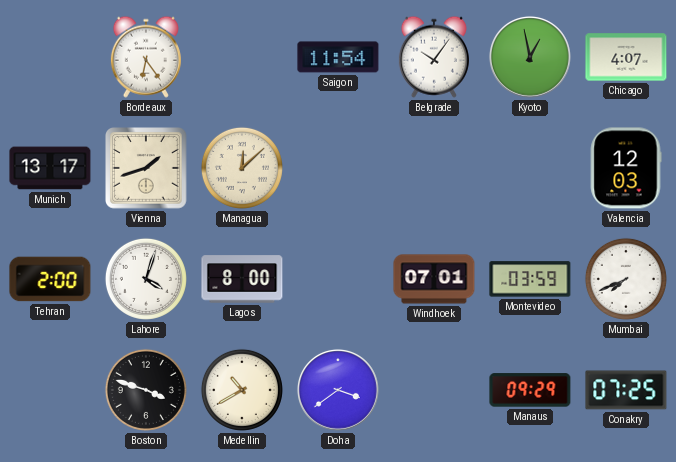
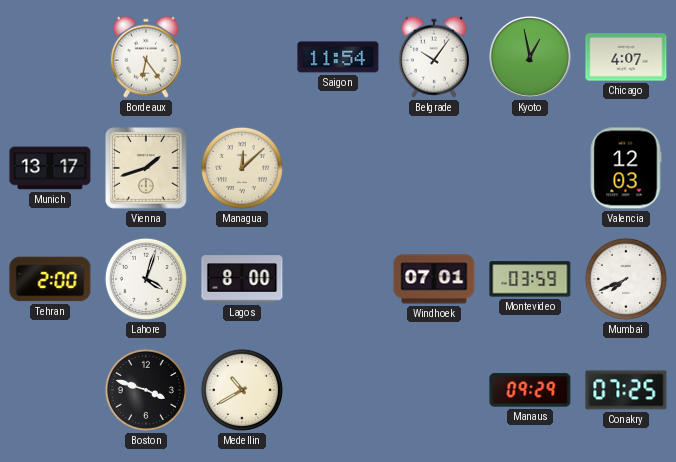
Doha: 3:39 -> none
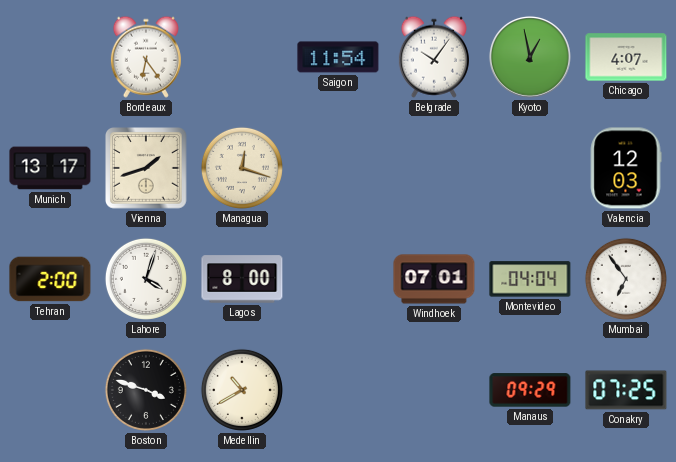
Managua: 12:08 -> 12:18
Montevideo: 03:59 -> 04:04
Mumbai: 7:41 -> 6:54
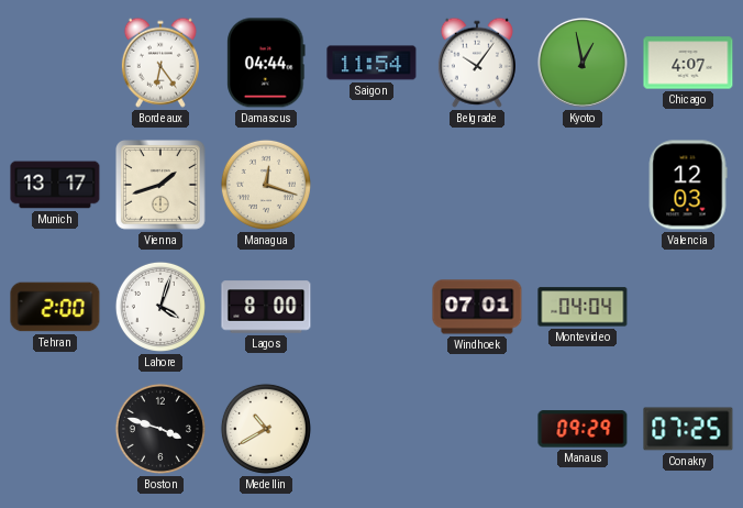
Damascus: none -> 04:44
Mumbai: 6:54 -> none
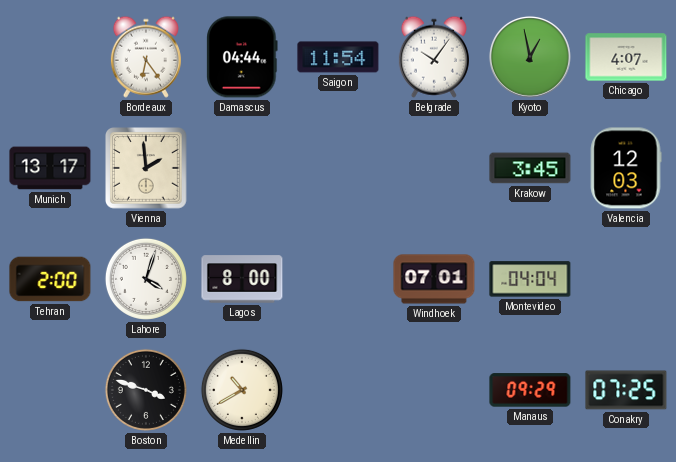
Vienna: 1:42 -> 1:59
Managua: 12:18 -> none
Krakow: none -> 3:45
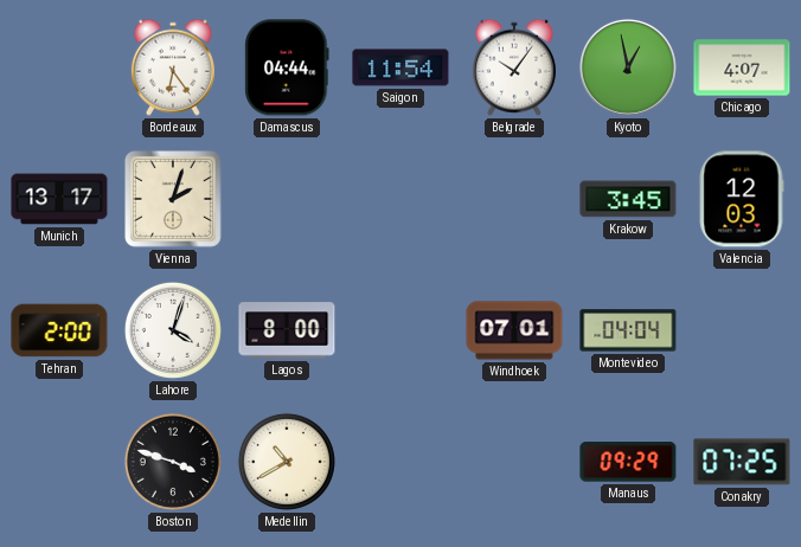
Vienna: 1:59 -> 2:03
